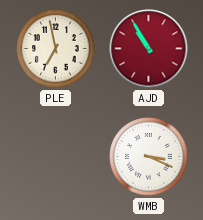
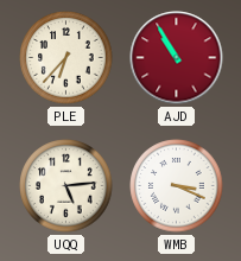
PLE: 6:58 -> 6:37
UQQ: none -> 5:14
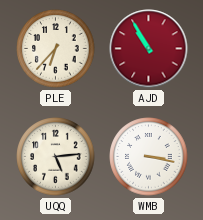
WMB: 3:19 -> 3:17
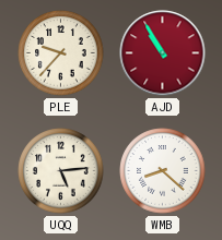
PLE: 6:37 -> 9:37
WMB: 3:17 -> 8:22
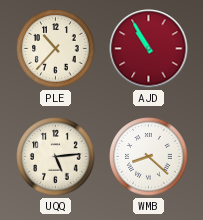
PLE: 9:37 -> 10:37
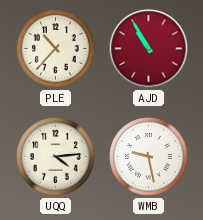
UQQ: 5:14 -> 4:14
WMB: 8:22 -> 9:28
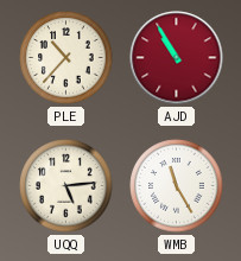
UQQ: 4:14 -> 5:14
WMB: 9:28 -> 11:25
